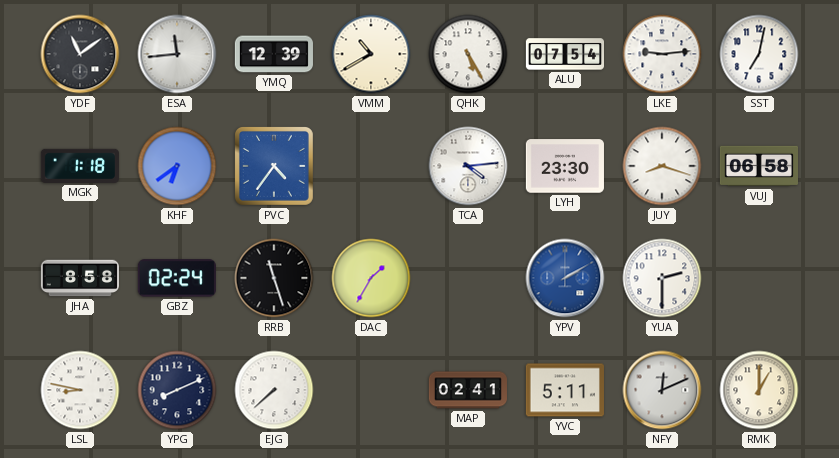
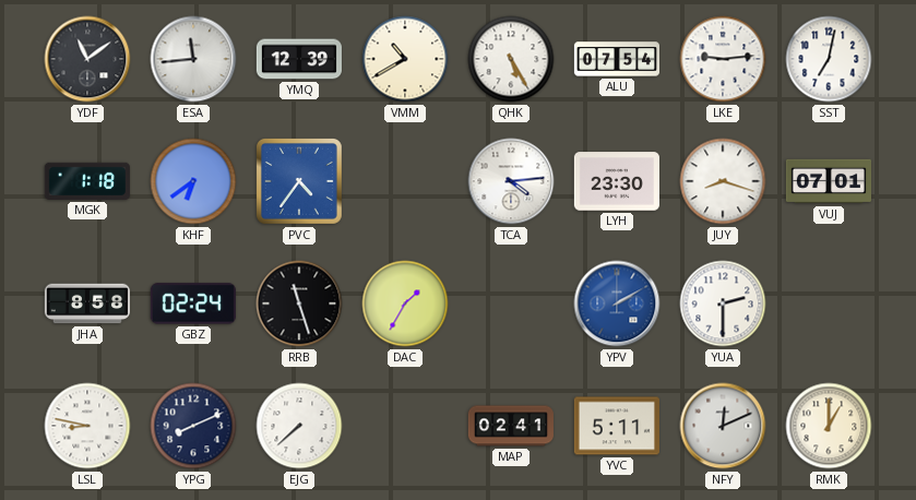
VUJ: 06:58 -> 07:01
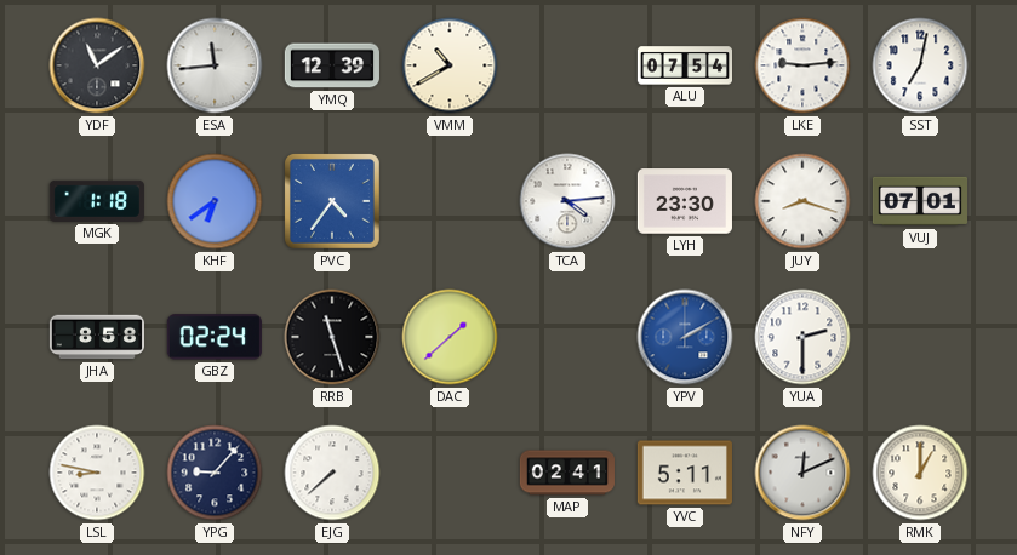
QHK: 5:25 -> none
DAC: 1:35 -> 1:38
YPG: 8:11 -> 9:07
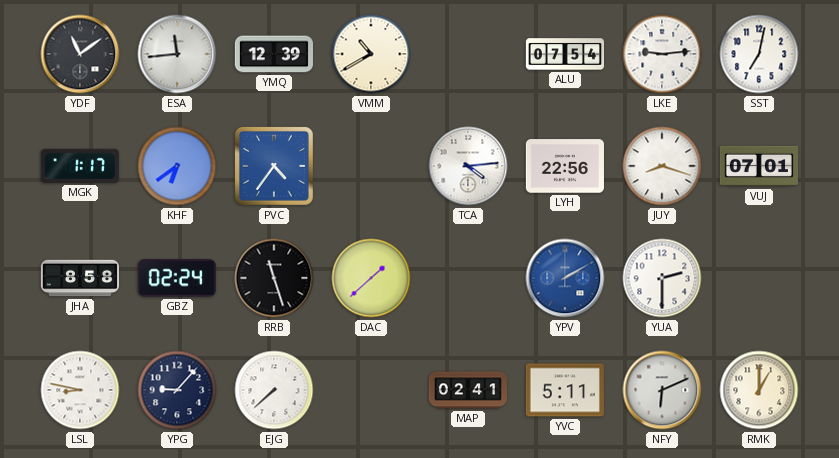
MGK: 1:18 -> 1:17
LYH: 23:30 -> 22:56
NFY: 12:11 -> 6:11
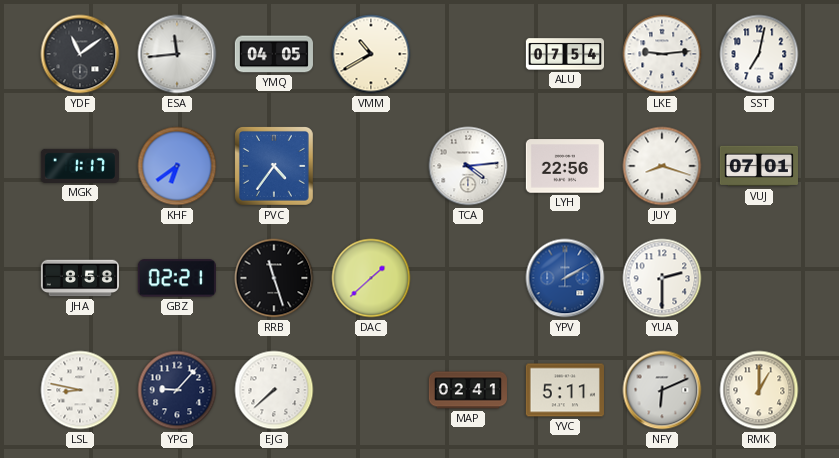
YMQ: 12:39 -> 04:05
GBZ: 02:24 -> 02:21
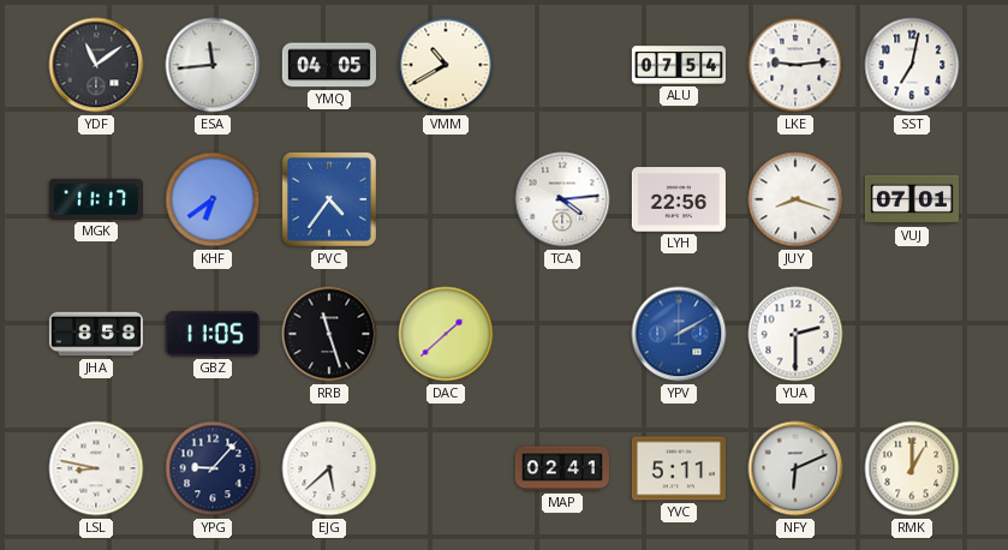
MGK: 1:17 -> 11:17
GBZ: 02:21 -> 11:05
EJG: 7:38 -> 5:38
